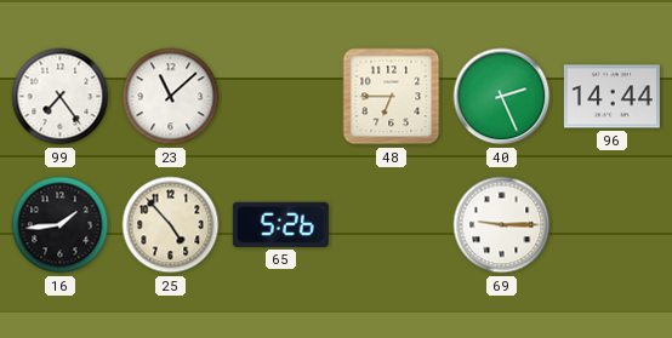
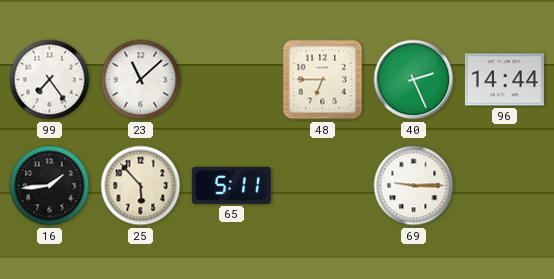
25: 4:53 -> 5:53
65: 5:26 -> 5:11
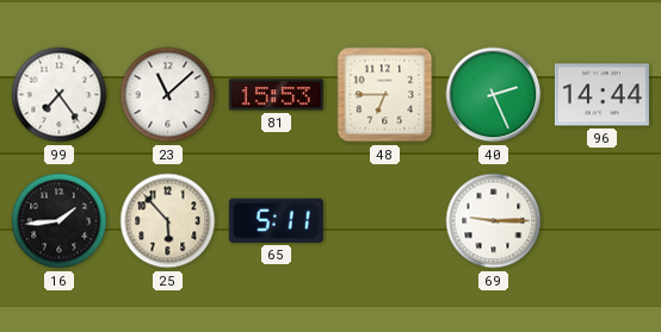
81: none -> 15:53
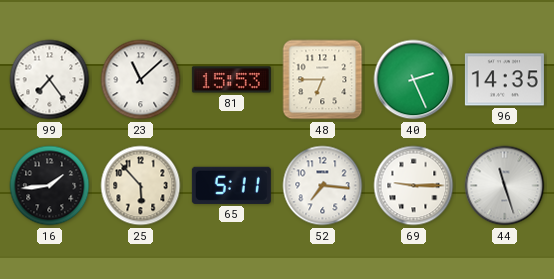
96: 14:44 -> 14:35
52: none -> 7:16
44: none -> 11:27
